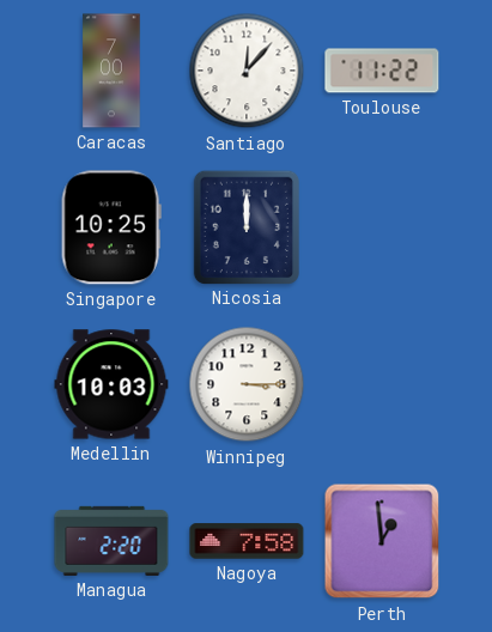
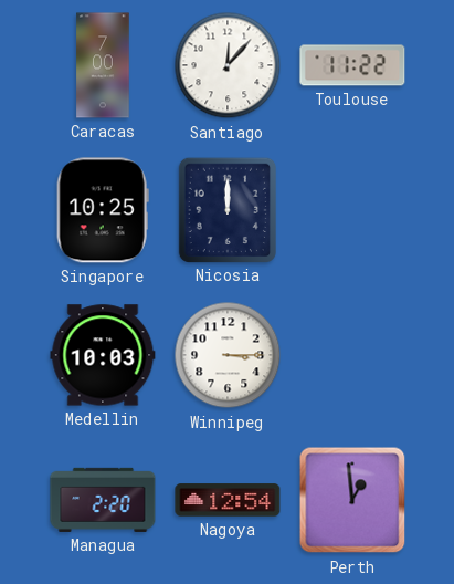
Nagoya: 7:58 -> 12:54
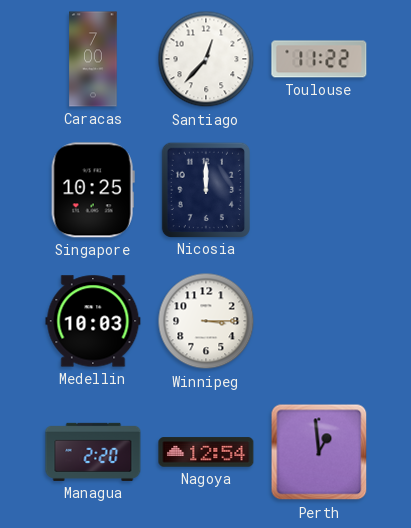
Santiago: 12:07 -> 12:37
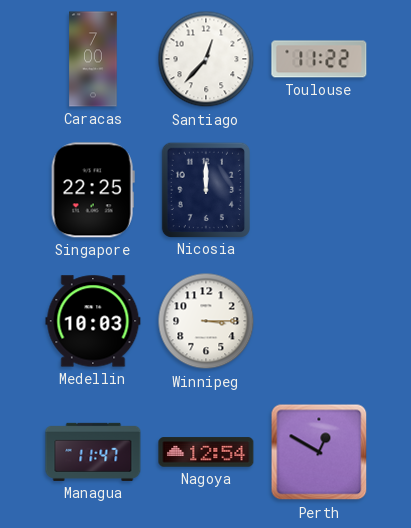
Singapore: 10:25 -> 22:25
Managua: 2:20 -> 11:47
Perth: 12:59 -> 12:50
